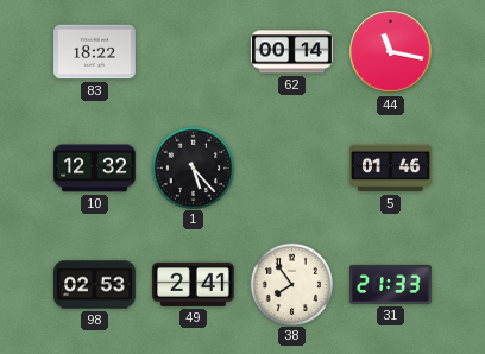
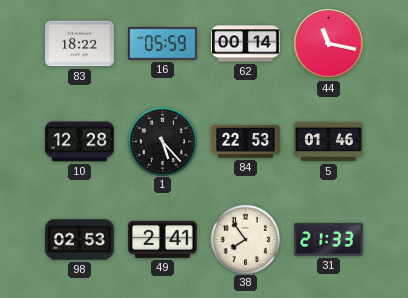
16: none -> 05:59
10: 12:32 -> 12:28
84: none -> 22:53
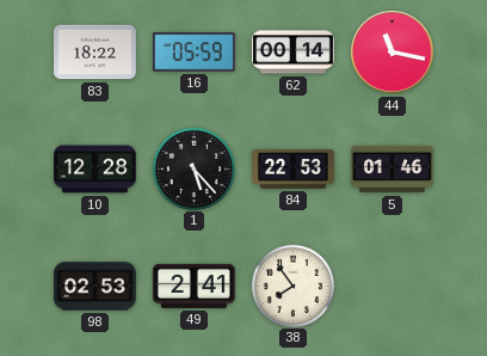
31: 21:33 -> none
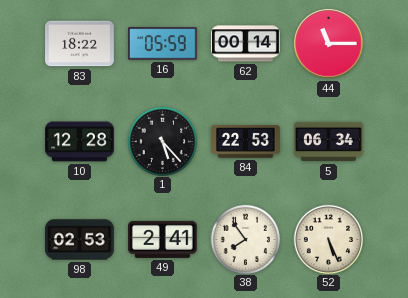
44: 11:17 -> 11:15
5: 01:46 -> 06:34
52: none -> 5:26
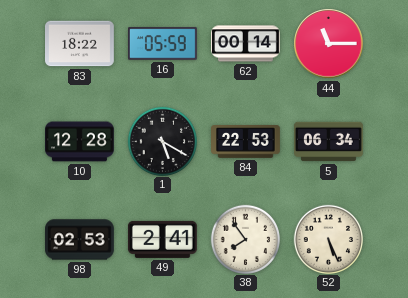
1: 5:23 -> 5:20
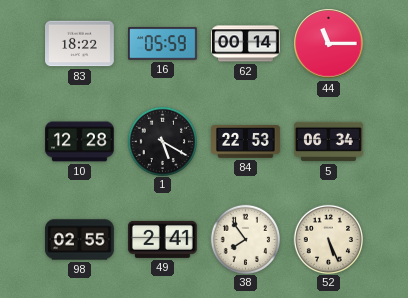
98: 02:53 -> 02:55
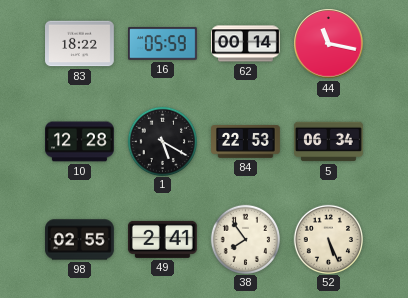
44: 11:15 -> 11:17
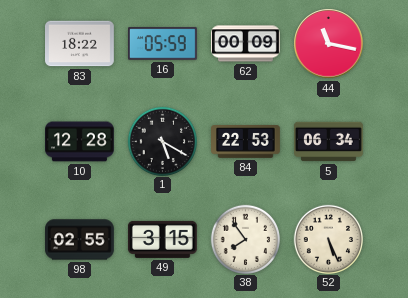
62: 00:14 -> 00:09
49: 2:41 -> 3:15
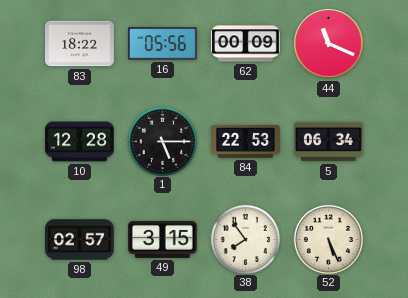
16: 05:59 -> 05:56
44: 11:17 -> 11:19
1: 5:20 -> 5:15
98: 02:55 -> 02:57
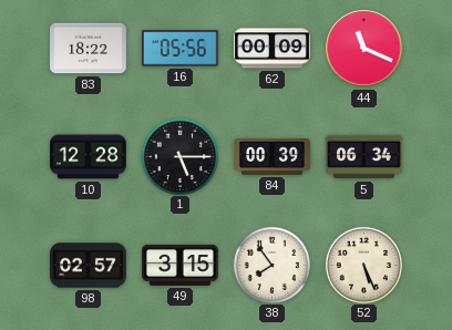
84: 22:53 -> 00:39
